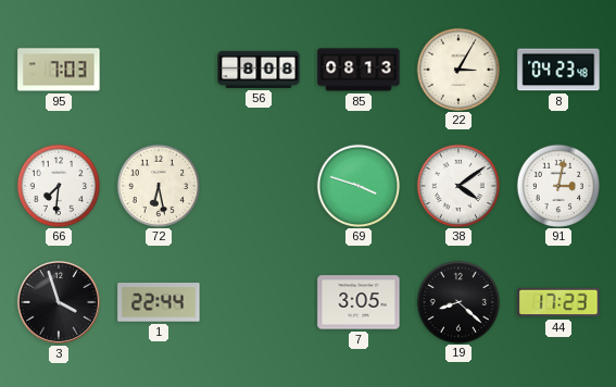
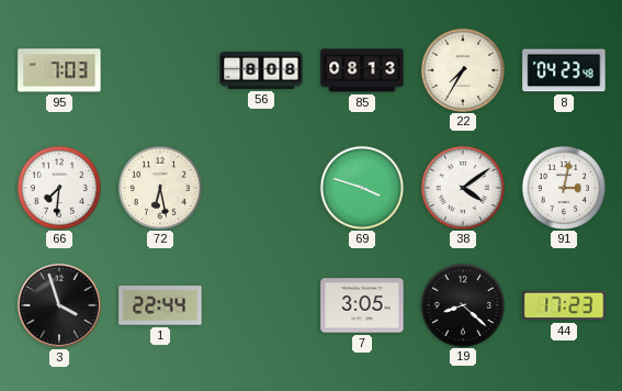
22: 3:05 -> 7:35
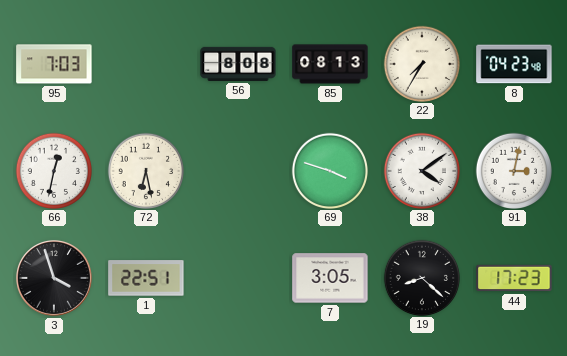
66: 7:31 -> 12:32
1: 22:44 -> 22:51
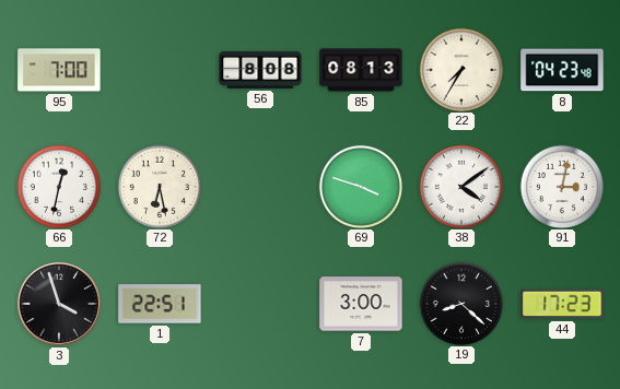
95: 7:03 -> 7:00
7: 3:05 -> 3:00
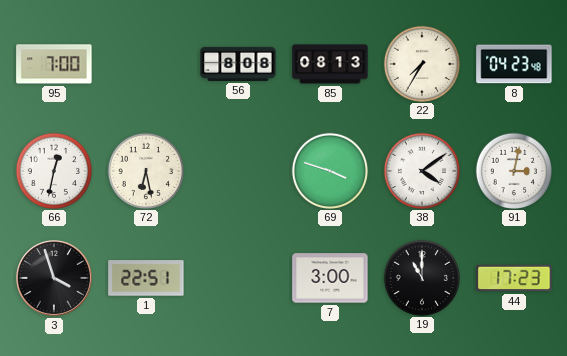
19: 8:22 -> 11:00
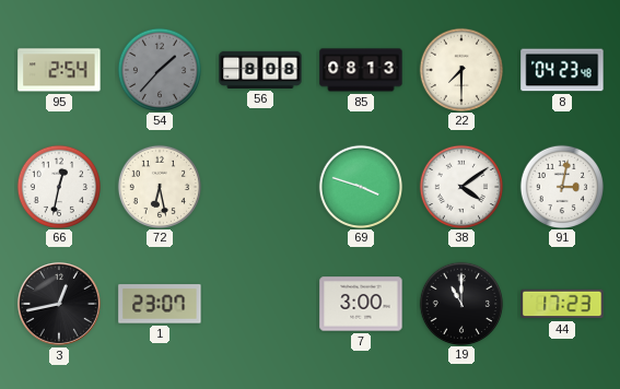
95: 7:00 -> 2:54
54: none -> 1:37
22: 7:35 -> 7:30
3: 3:57 -> 12:43
1: 22:51 -> 23:07
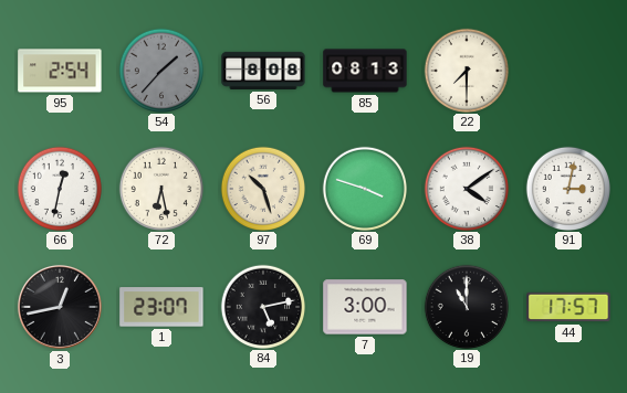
8: 04:23 -> none
97: none -> 10:27
84: none -> 5:13
44: 17:23 -> 17:57
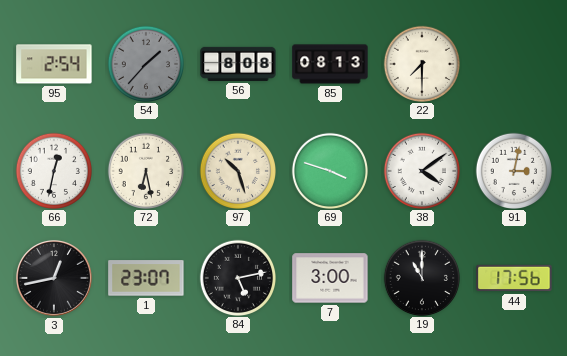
44: 17:57 -> 17:56
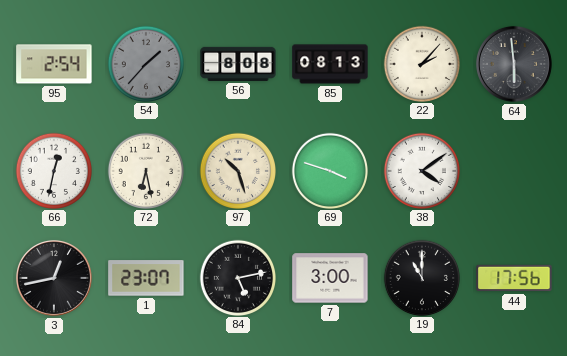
22: 7:30 -> 2:07
64: none -> 5:59
91: 3:02 -> none
